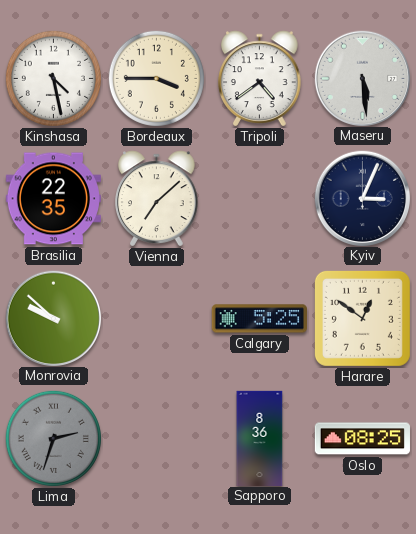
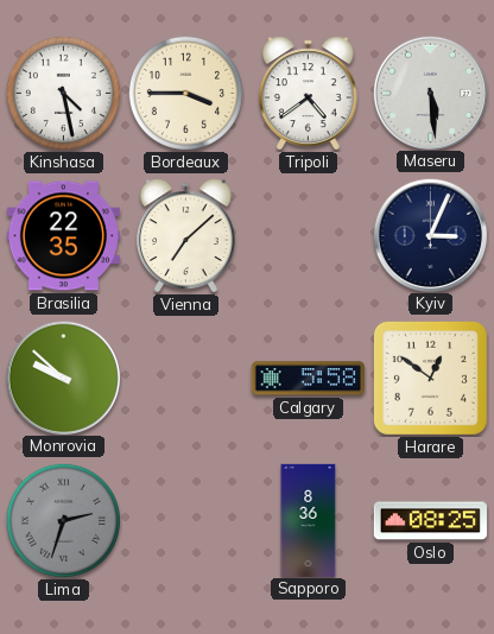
Calgary: 5:25 -> 5:58
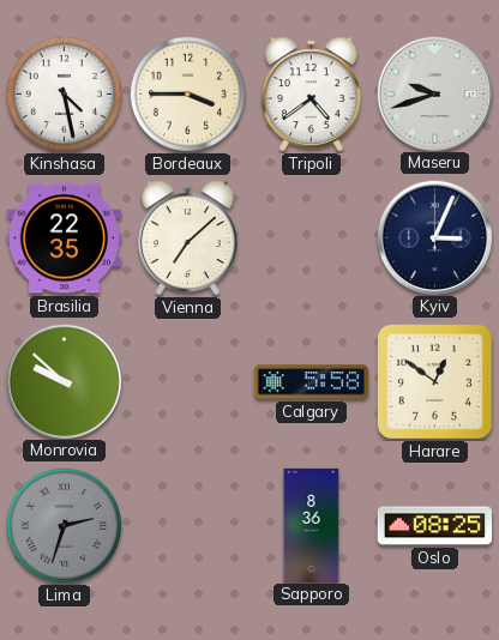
Maseru: 5:29 -> 9:42
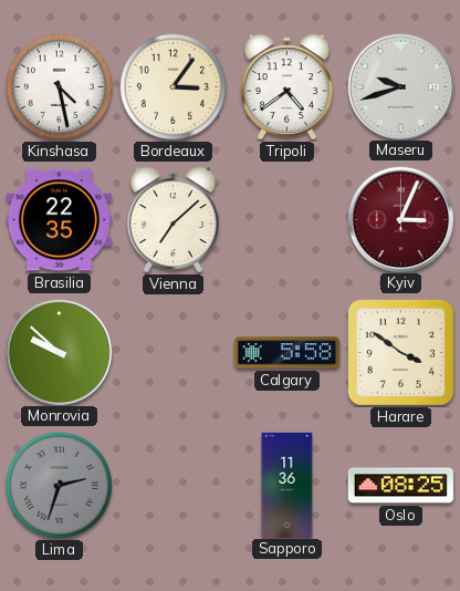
Bordeaux: 3:45 -> 3:06
Kyiv dial: navy -> burgundy
Harare: 12:51 -> 3:51
Sapporo: 8:36 -> 11:36
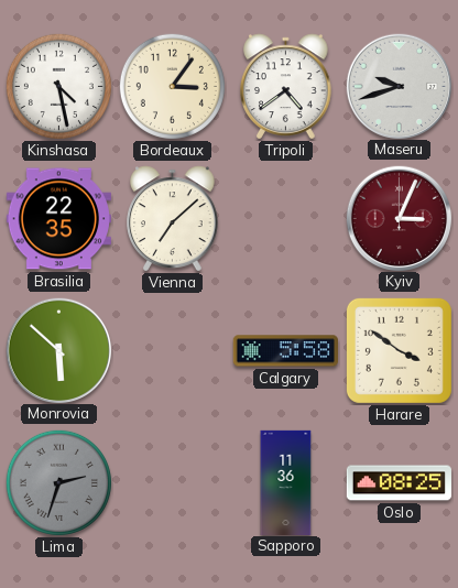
Monrovia: 9:52 -> 5:52
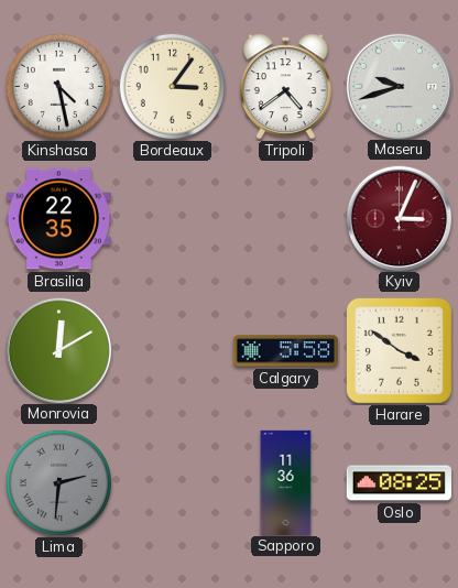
Vienna: 7:08 -> none
Monrovia: 5:52 -> 12:10
Lima: 2:33 -> 2:31
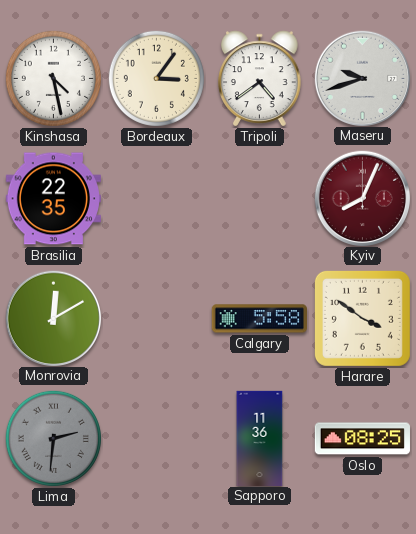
Kyiv: 3:04 -> 8:04
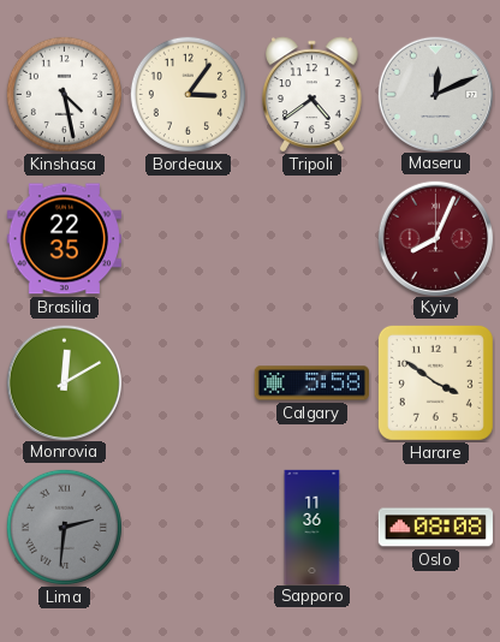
Maseru: 9:42 -> 12:11
Oslo: 08:25 -> 08:08
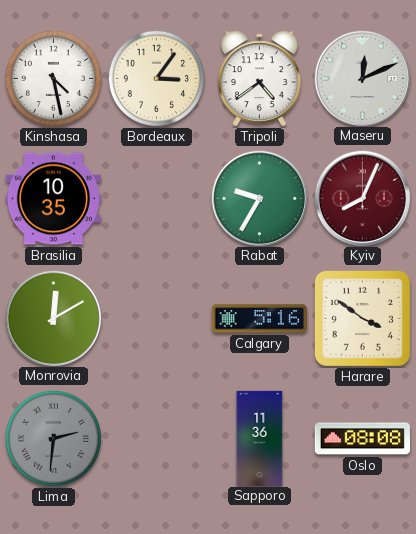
Brasilia: 22:35 -> 10:35
Rabat: none -> 9:35
Calgary: 5:58 -> 5:16
